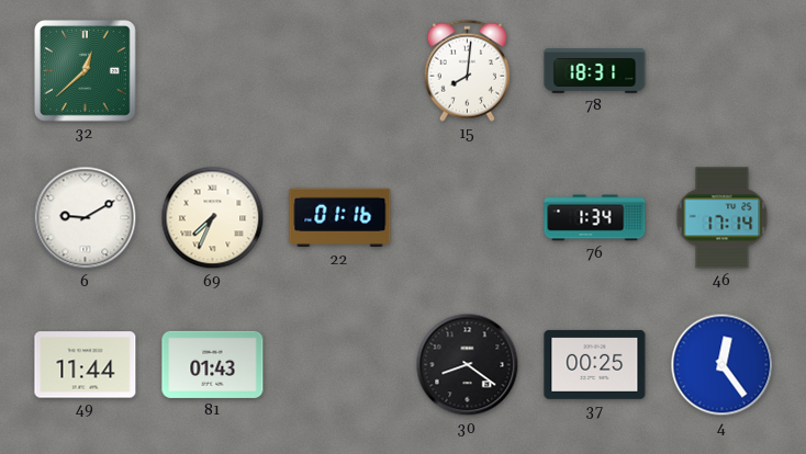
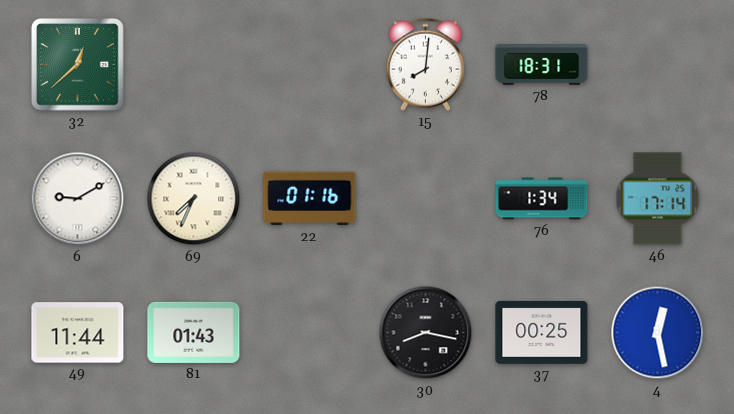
30: 8:21 -> 8:17
4: 12:24 -> 12:28
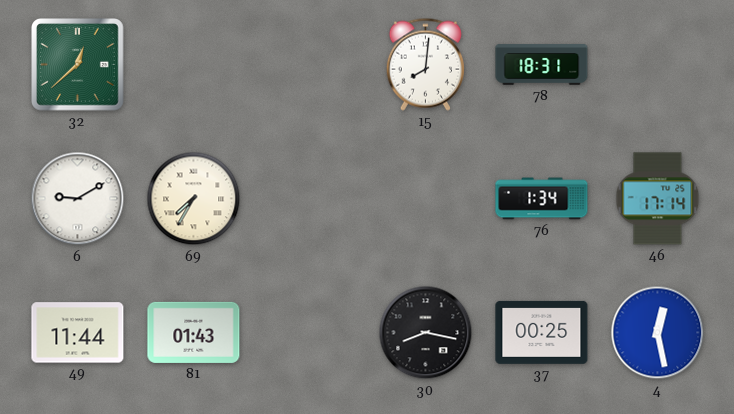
69: 7:34 -> 7:35
22: 01:16 -> none
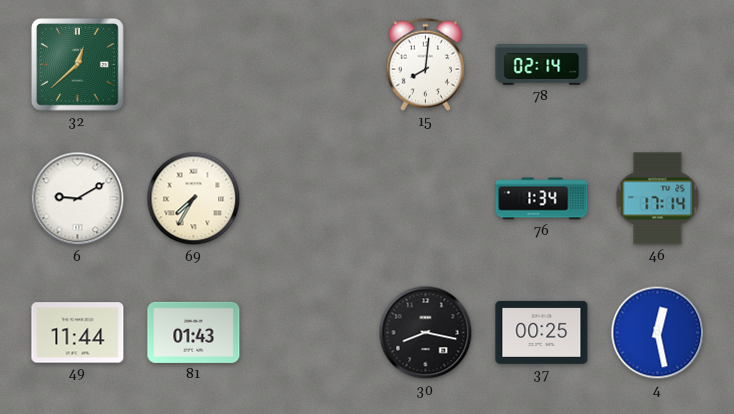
78: 18:31 -> 02:14
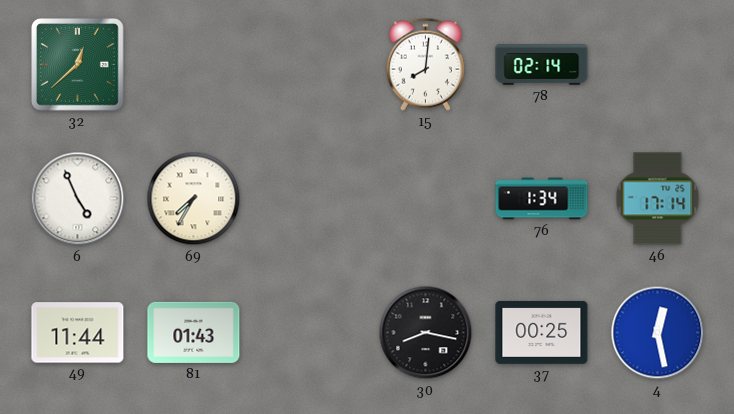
6: 9:10 -> 4:56
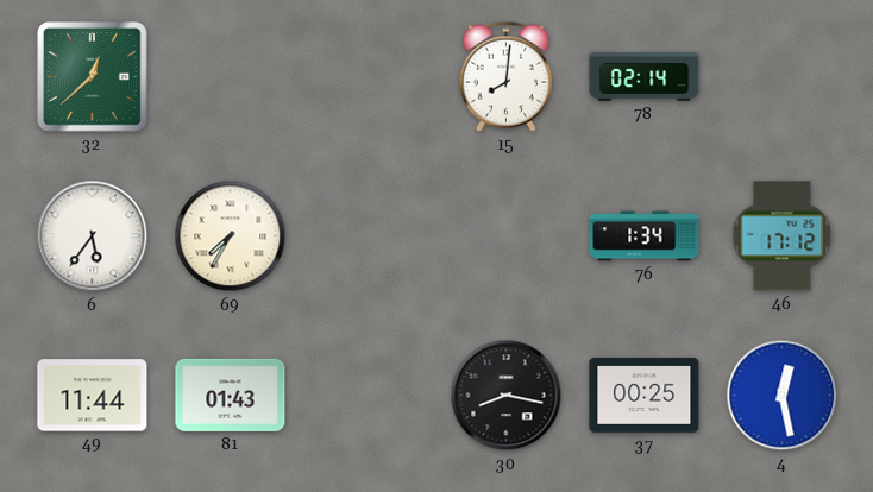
6: 4:56 -> 5:36
46: 17:14 -> 17:12
